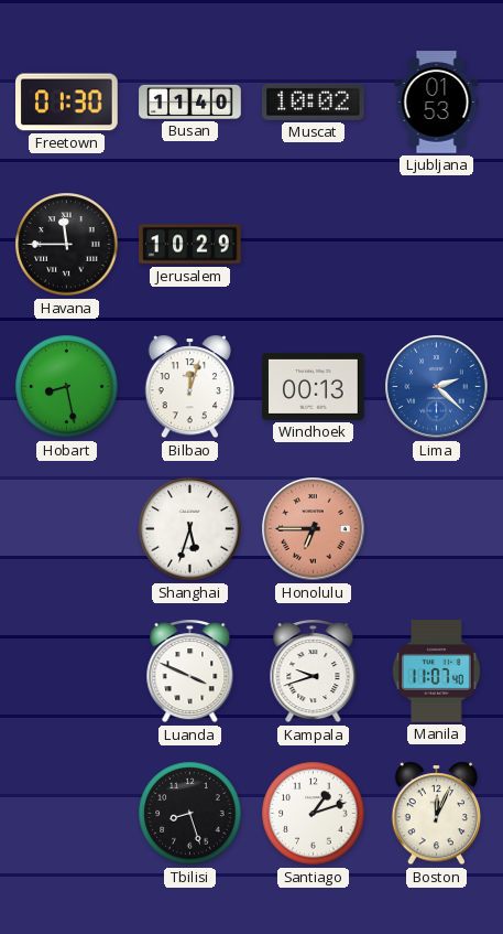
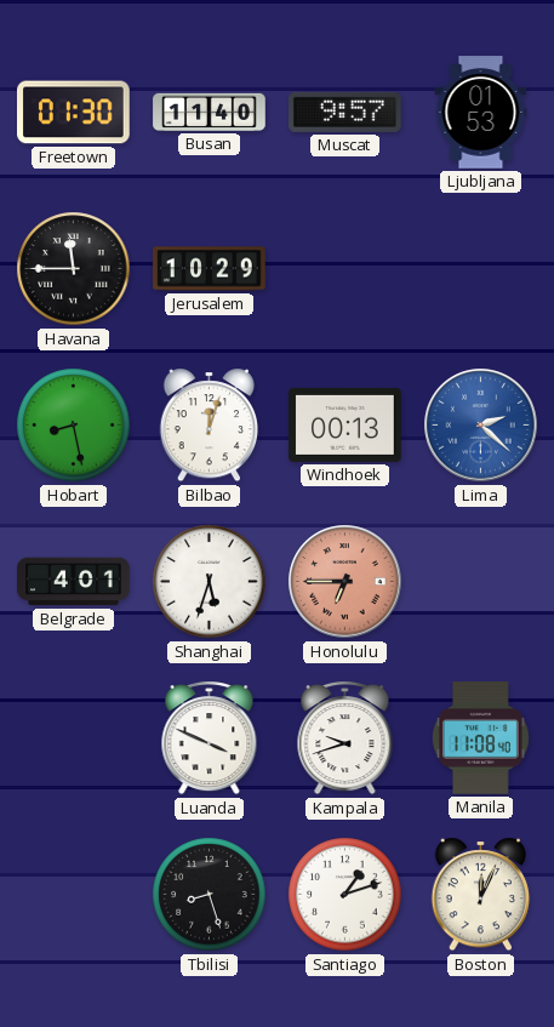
Muscat: 10:02 -> 9:57
Belgrade: none -> 4:01
Manila: 11:07 -> 11:08
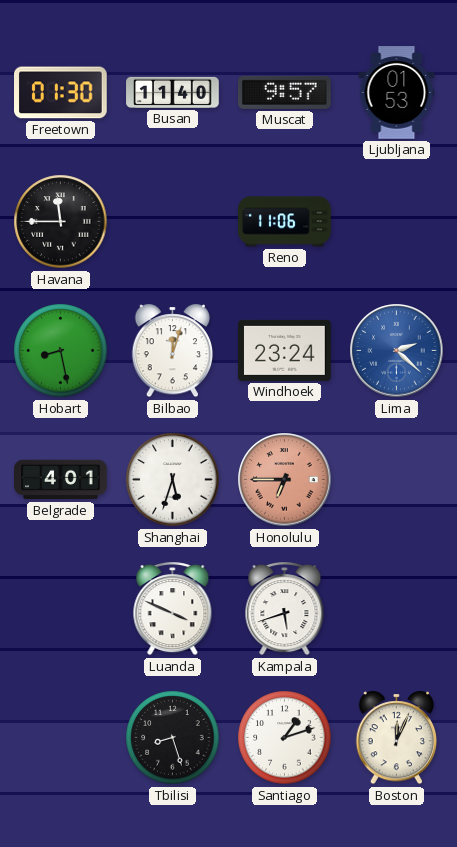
Jerusalem: 10:29 -> none
Reno: none -> 11:06
Windhoek: 00:13 -> 23:24
Kampala: 9:42 -> 5:42
Manila: 11:08 -> none
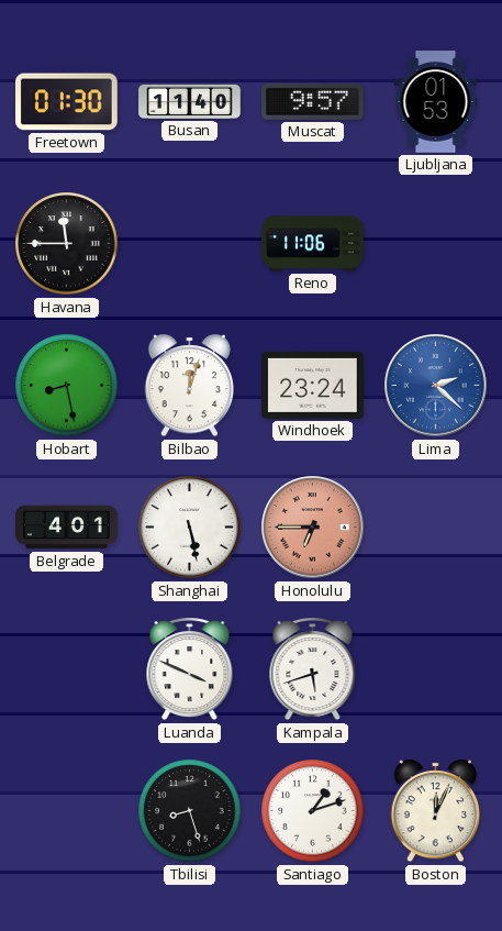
Shanghai: 5:33 -> 5:28
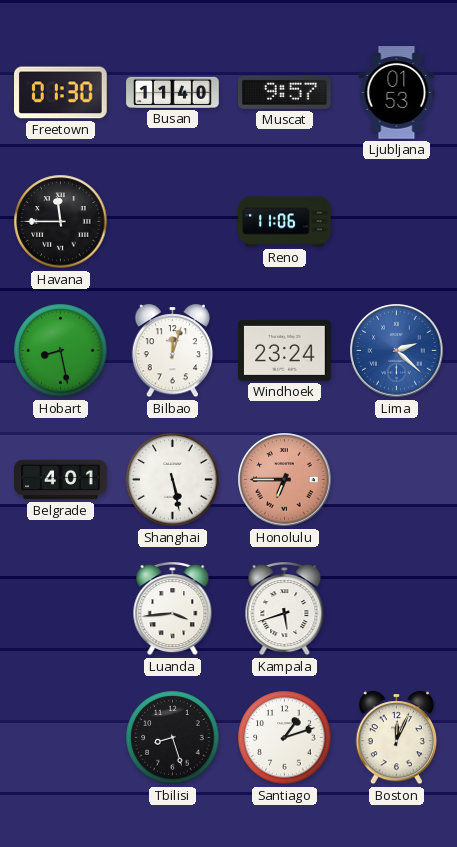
Luanda: 3:49 -> 3:44
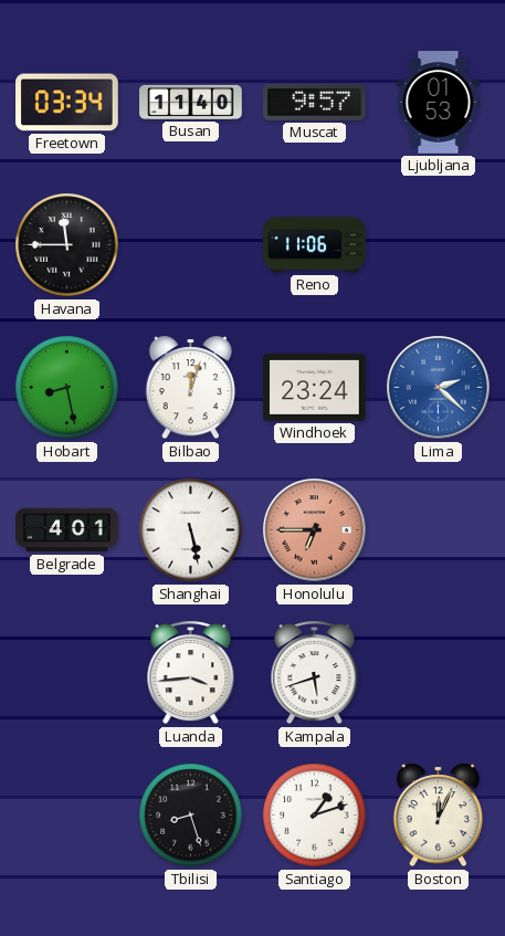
Freetown: 01:30 -> 03:34
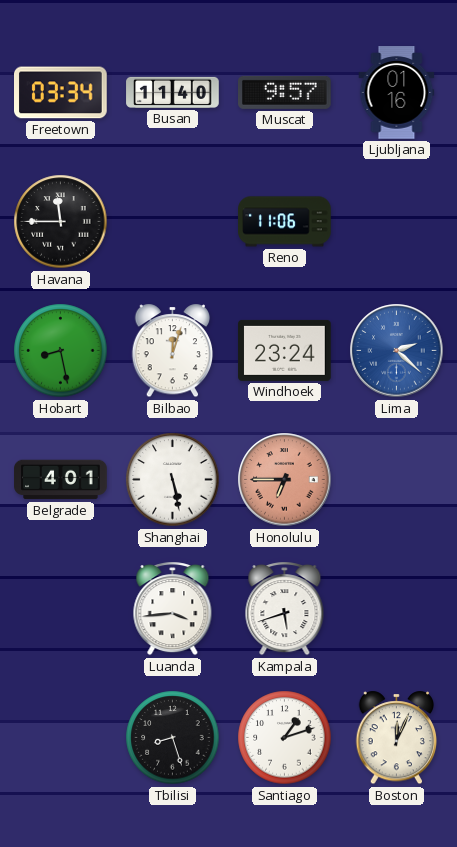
Ljubljana: 01:53 -> 01:16
